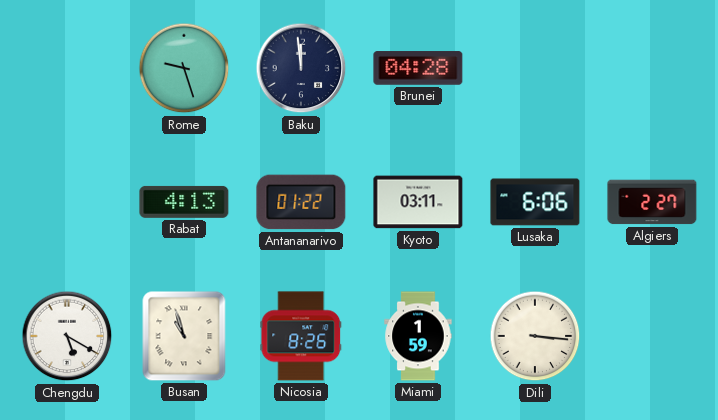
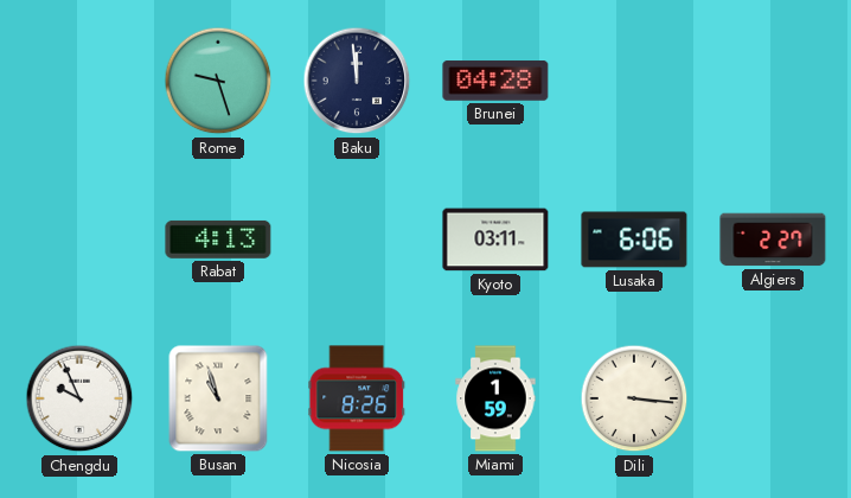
Antananarivo: 01:22 -> none
Chengdu: 5:20 -> 9:56
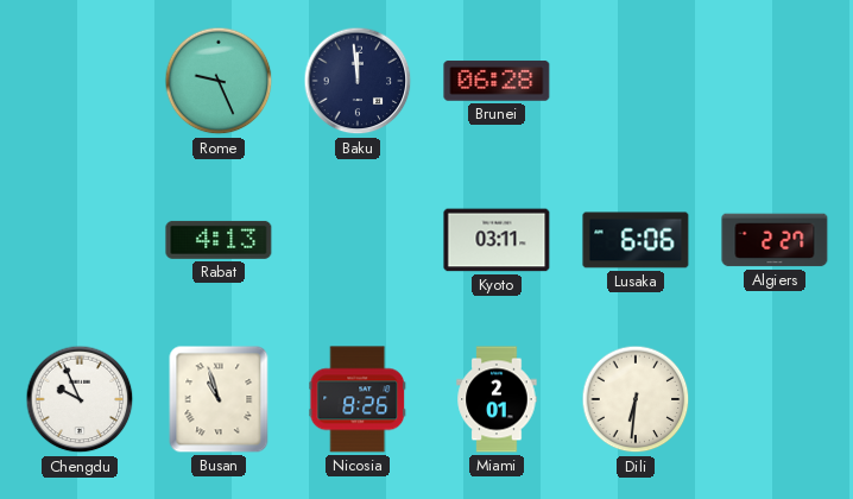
Rome: 9:27 -> 9:26
Brunei: 04:28 -> 06:28
Miami: 1:59 -> 2:01
Dili: 3:16 -> 6:31
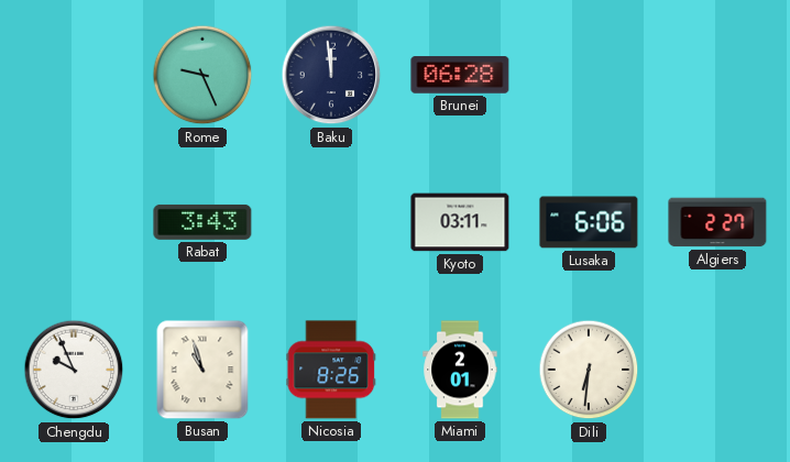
Rabat: 4:13 -> 3:43
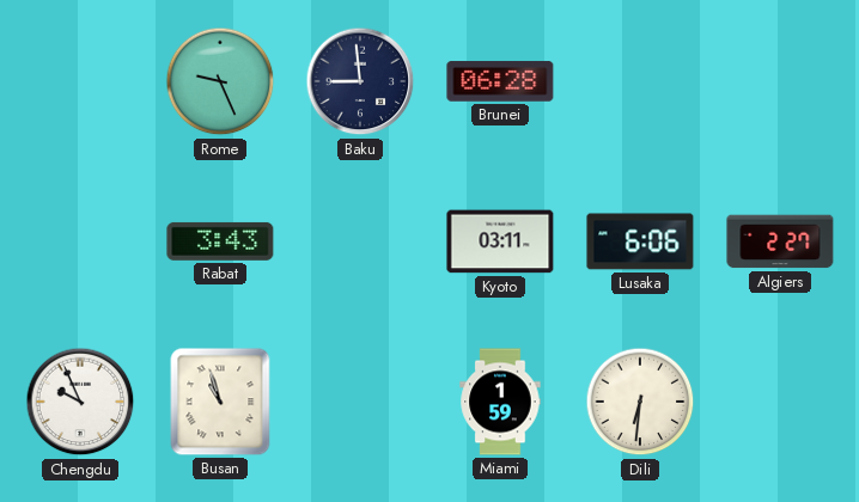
Baku: 11:59 -> 8:59
Nicosia: 8:26 -> none
Miami: 2:01 -> 1:59
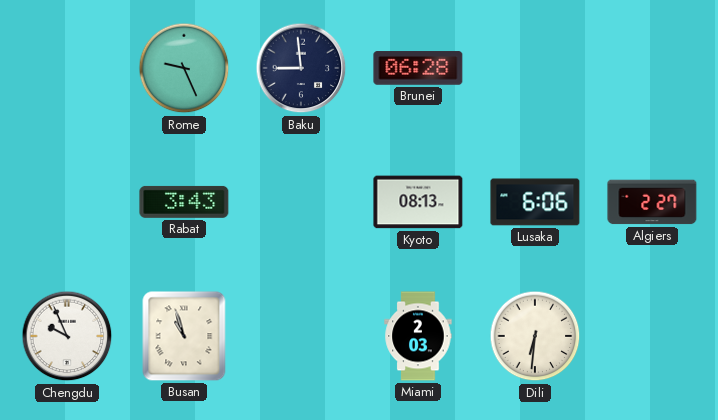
Kyoto: 03:11 -> 08:13
Miami: 1:59 -> 2:03
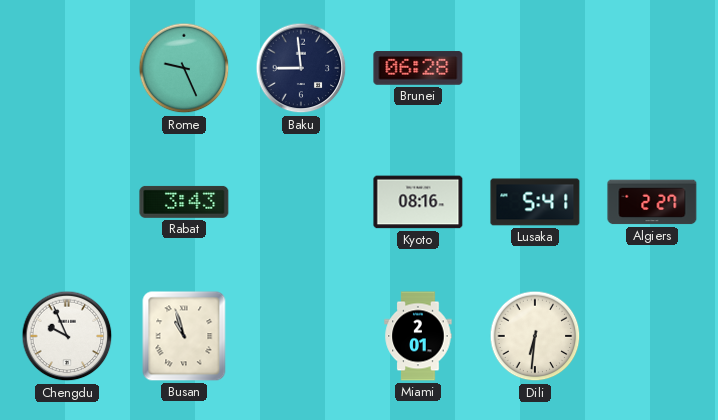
Kyoto: 08:13 -> 08:16
Lusaka: 6:06 -> 5:41
Miami: 2:03 -> 2:01
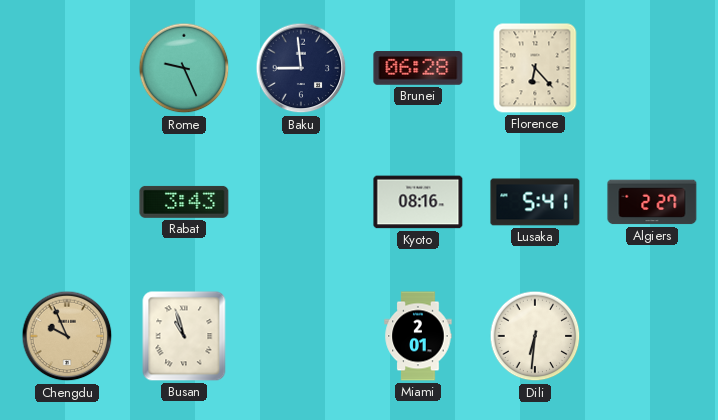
Florence: none -> 6:23
Chengdu dial: white -> champagne
